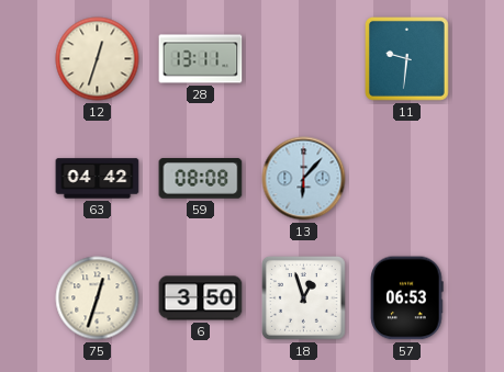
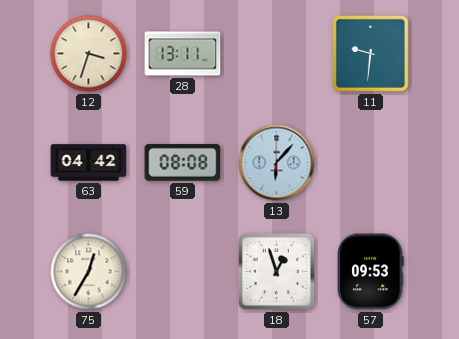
12: 12:33 -> 3:33
75: 12:33 -> 12:35
6: 3:50 -> none
57: 06:53 -> 09:53
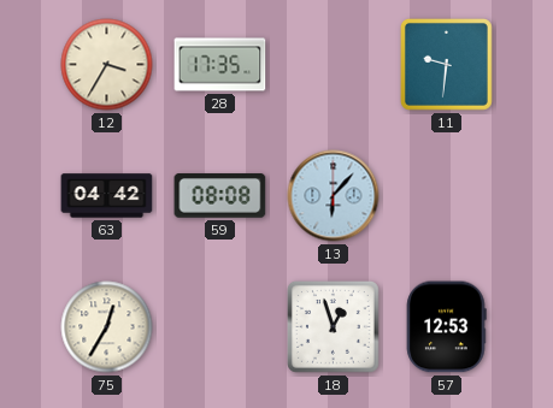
12: 3:33 -> 3:35
28: 13:11 -> 17:35
57: 09:53 -> 12:53
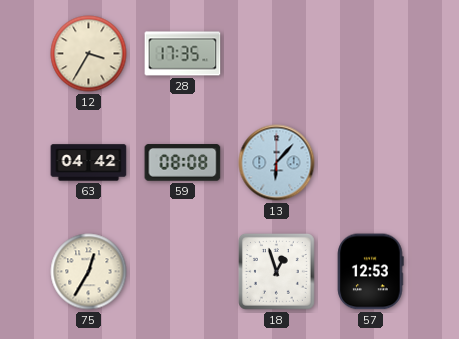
11: 9:31 -> none
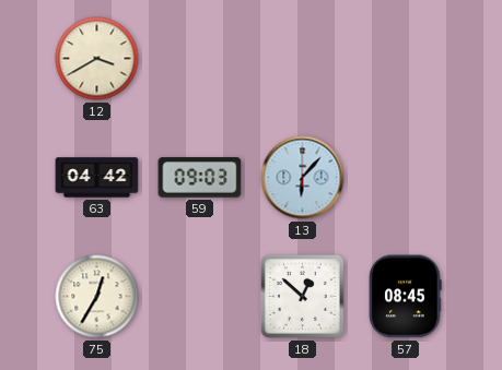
12: 3:35 -> 3:40
28: 17:35 -> none
59: 08:08 -> 09:03
18: 12:57 -> 12:52
57: 12:53 -> 08:45
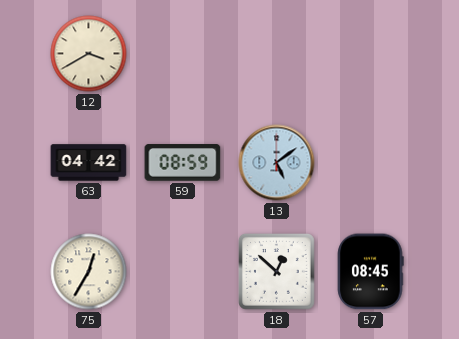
59: 09:03 -> 08:59
13: 6:07 -> 5:09
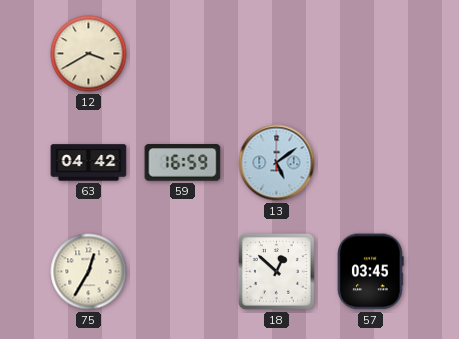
59: 08:59 -> 16:59
57: 08:45 -> 03:45
